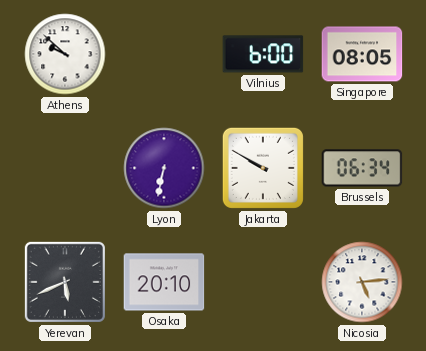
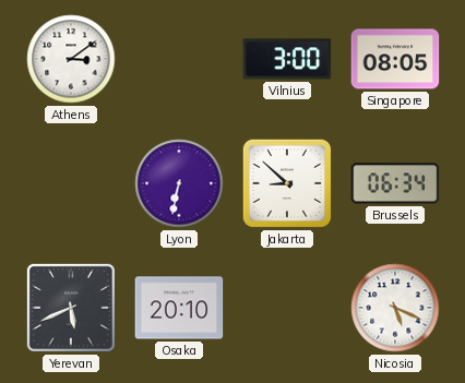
Athens: 9:52 -> 3:09
Vilnius: 6:00 -> 3:00
Jakarta: 9:50 -> 8:52
Nicosia: 5:14 -> 5:19
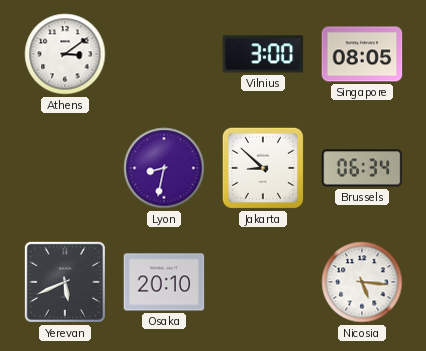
Lyon: 6:32 -> 8:32
Nicosia: 5:19 -> 5:16
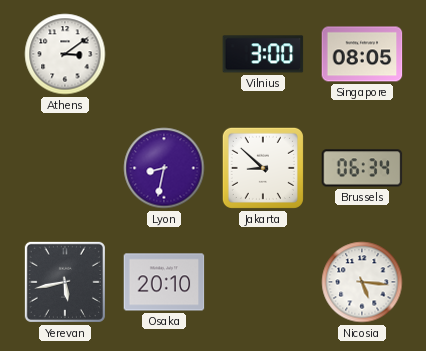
Yerevan: 5:41 -> 5:43
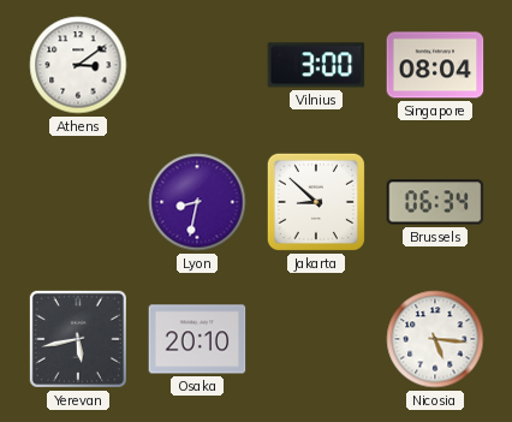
Singapore: 08:05 -> 08:04
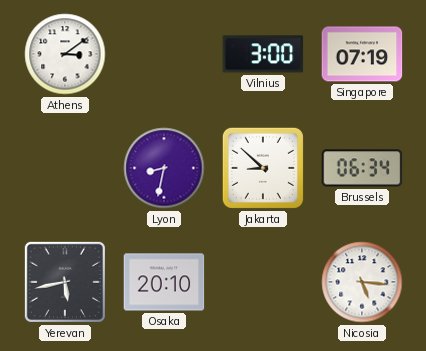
Singapore: 08:04 -> 07:19
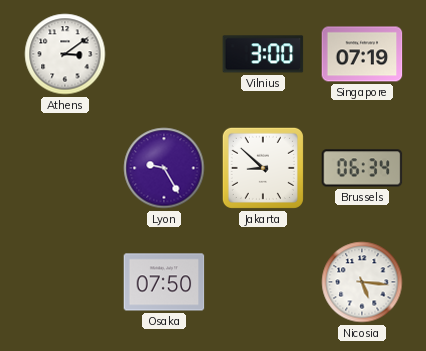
Lyon: 8:32 -> 9:25
Yerevan: 5:43 -> none
Osaka: 20:10 -> 07:50
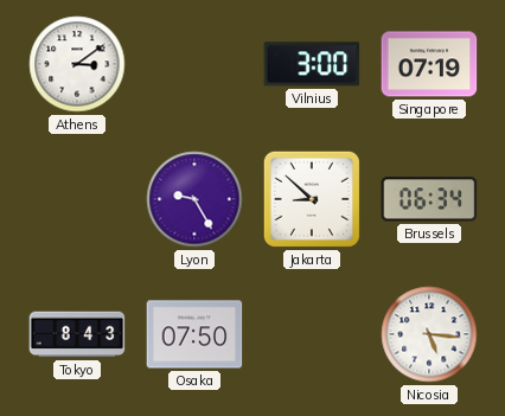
Tokyo: none -> 8:43
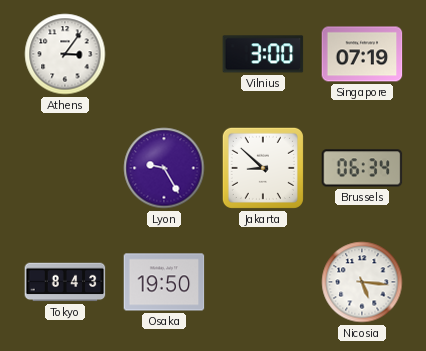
Athens: 3:09 -> 3:06
Osaka: 07:50 -> 19:50
